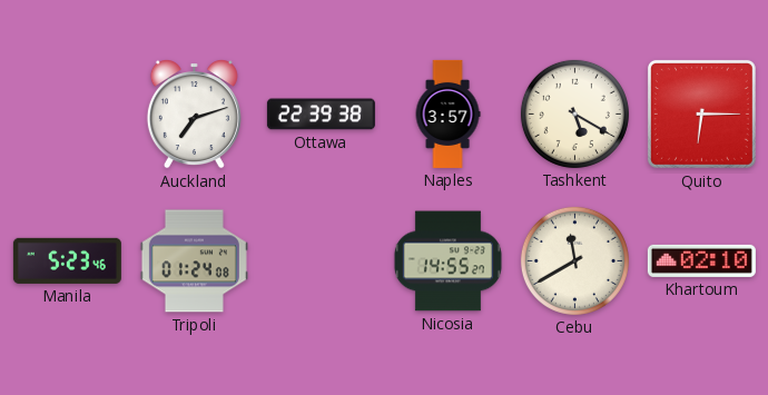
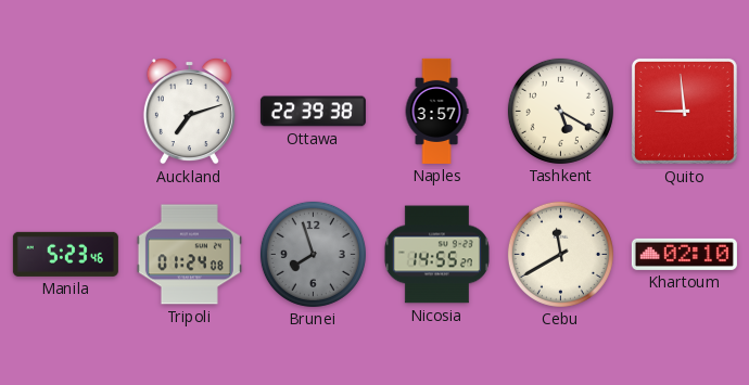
Quito: 6:15 -> 8:59
Brunei: none -> 7:57
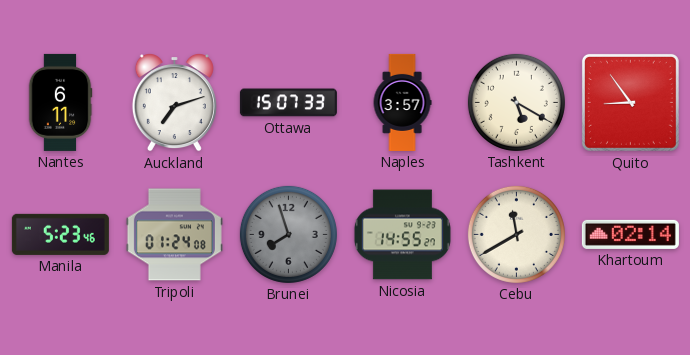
Nantes: none -> 6:11
Ottawa: 22:39 -> 15:07
Quito: 8:59 -> 8:54
Khartoum: 02:10 -> 02:14
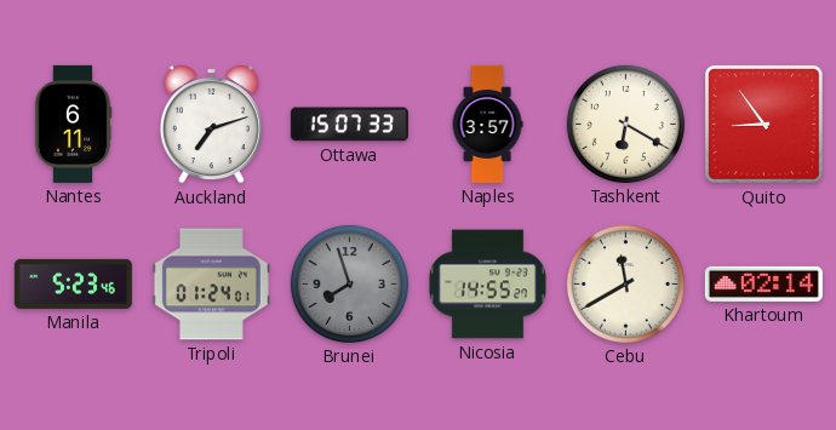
Tashkent: 5:20 -> 6:20
Tripoli: 01:24:08 -> 01:24:01
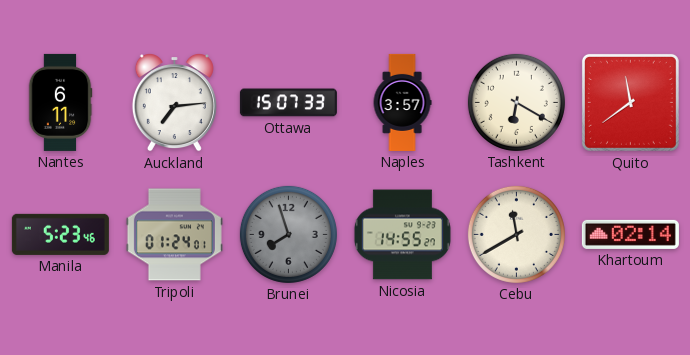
Auckland: 7:12 -> 7:14
Quito: 8:54 -> 11:39
